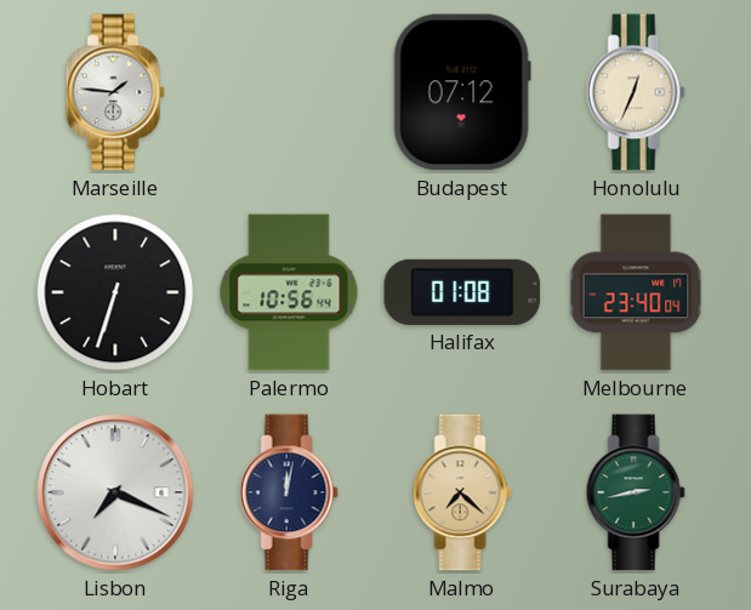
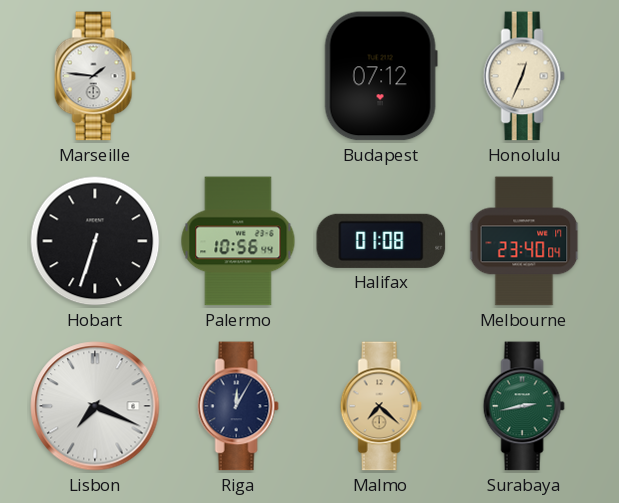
Riga: 12:02 -> 12:05
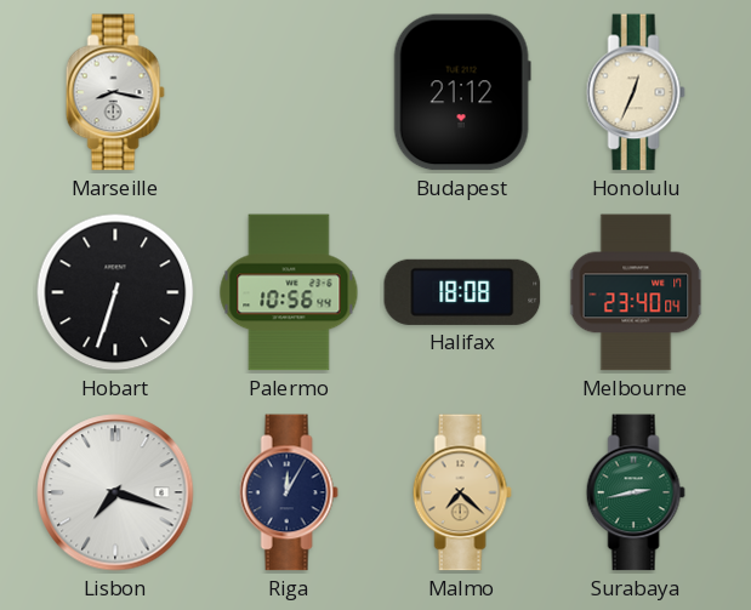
Marseille: 1:46 -> 8:17
Budapest: 07:12 -> 21:12
Halifax: 01:08 -> 18:08
Lisbon: 7:19 -> 7:18
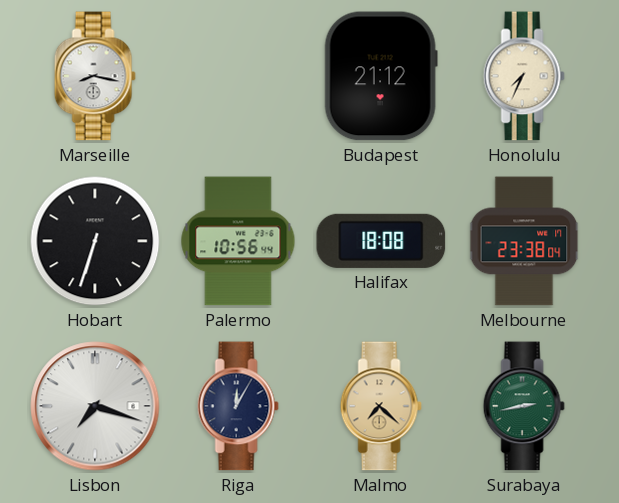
Honolulu: 12:34 -> 7:34
Melbourne: 23:40 -> 23:38
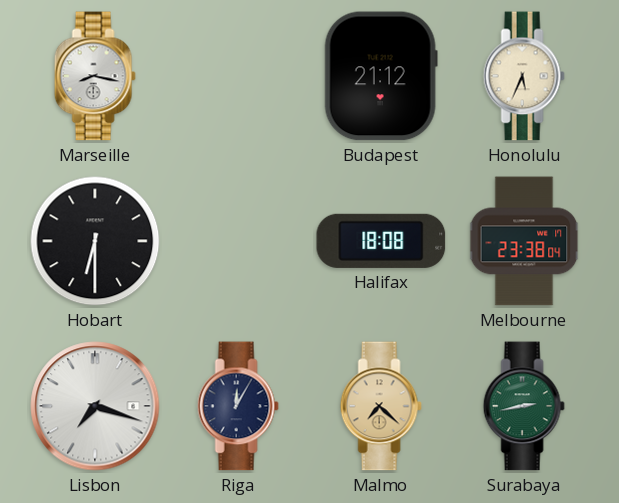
Honolulu: 7:34 -> 5:34
Hobart: 6:33 -> 6:30
Palermo: 10:56 -> none
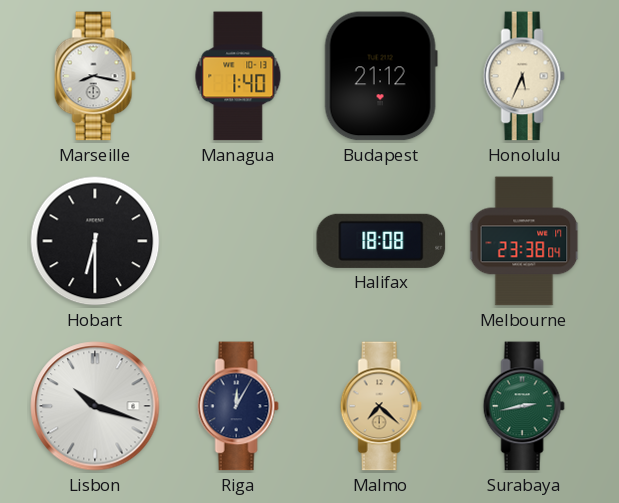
Managua: none -> 1:40
Lisbon: 7:18 -> 10:18
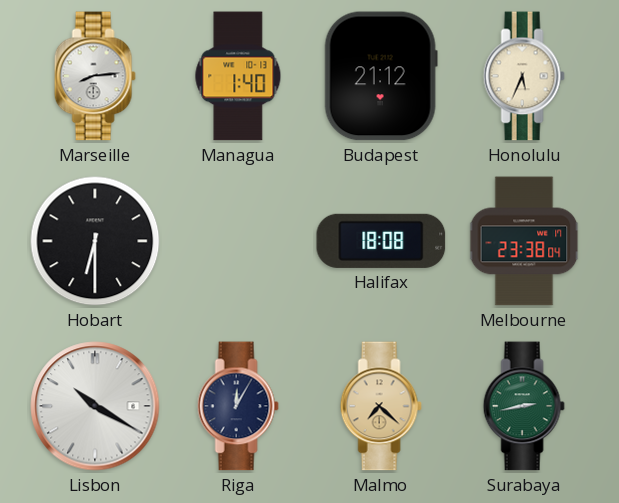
Marseille: 8:17 -> 8:14
Lisbon: 10:18 -> 10:20
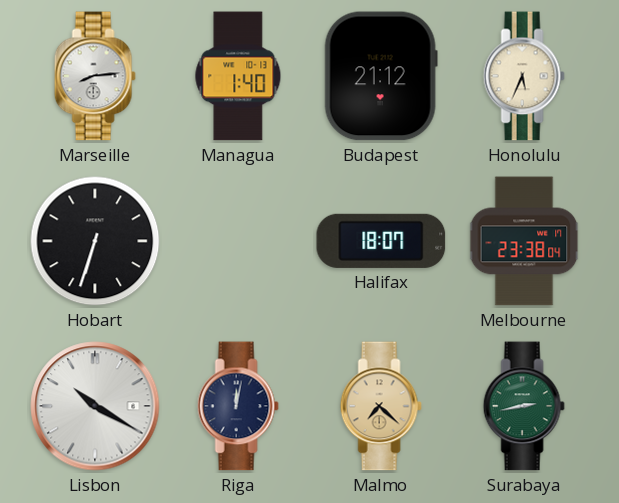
Hobart: 6:30 -> 6:33
Halifax: 18:08 -> 18:07
Riga: 12:05 -> 12:02
